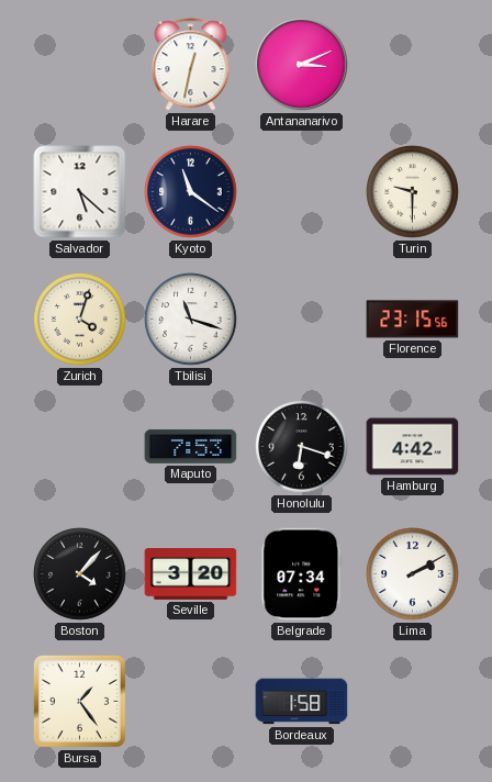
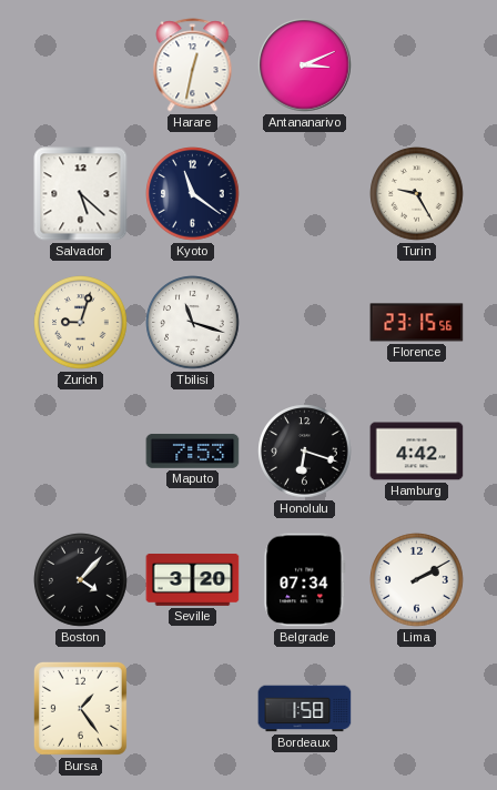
Turin: 9:30 -> 9:25
Zurich: 4:03 -> 9:03
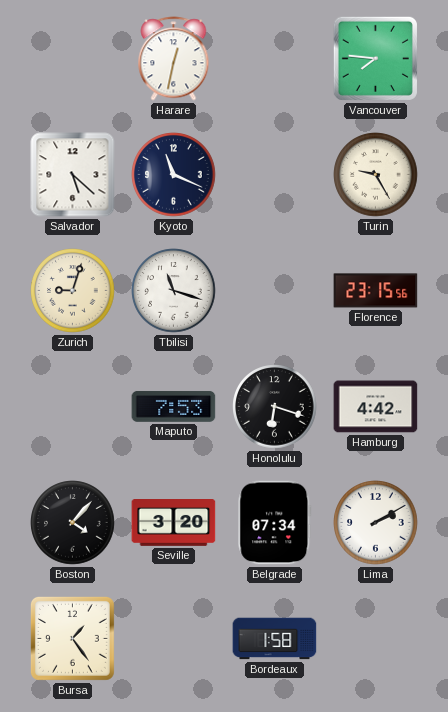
Antananarivo: 3:11 -> none
Vancouver: none -> 7:46
Kyoto: 11:21 -> 11:19
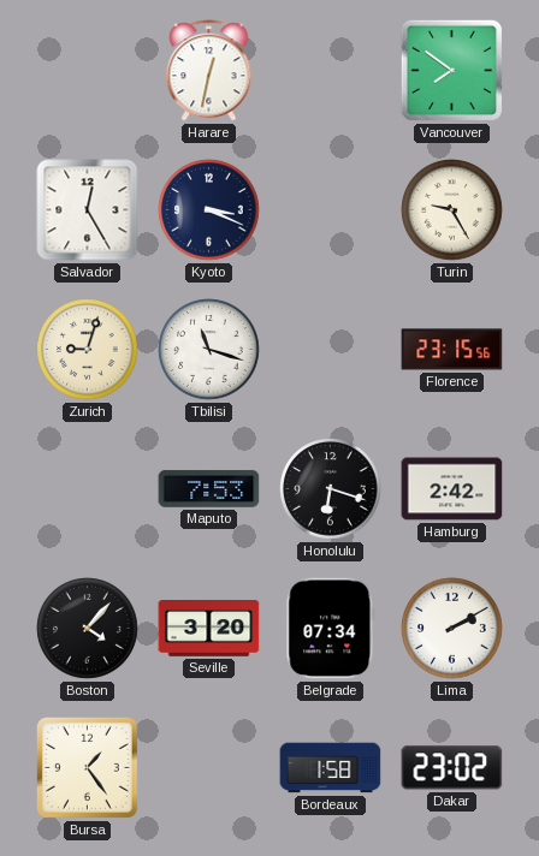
Vancouver: 7:46 -> 7:51
Salvador: 5:22 -> 12:25
Kyoto: 11:19 -> 3:19
Hamburg: 4:42 -> 2:42
Dakar: none -> 23:02
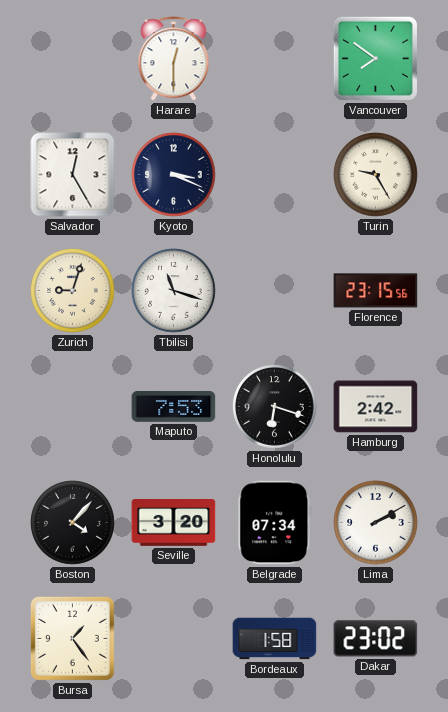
Harare: 12:32 -> 12:30
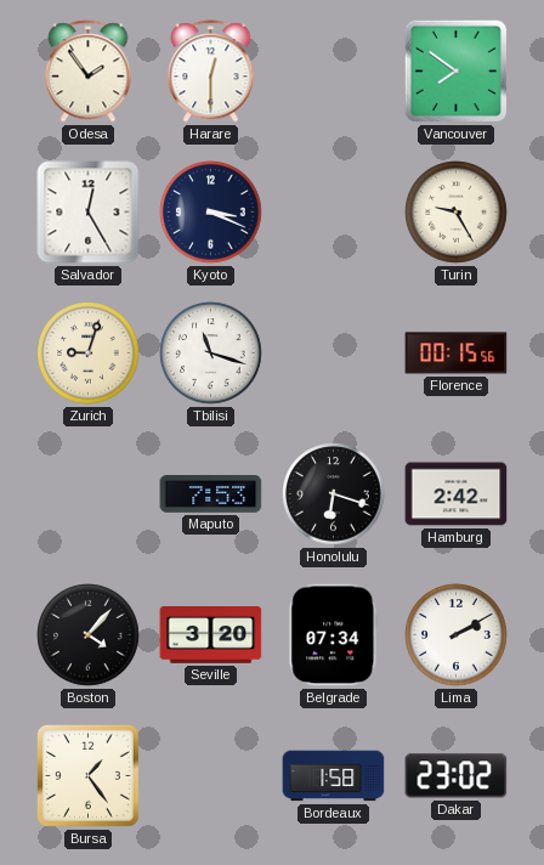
Odesa: none -> 1:54
Florence: 23:15 -> 00:15
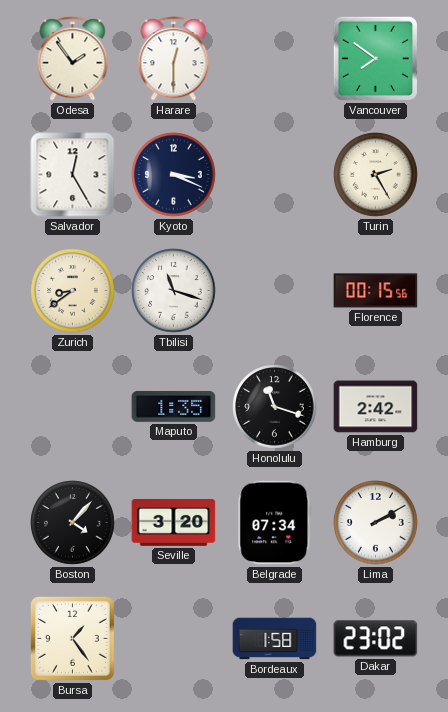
Turin: 9:25 -> 2:25
Zurich: 9:03 -> 8:39
Maputo: 7:53 -> 1:35
Honolulu: 6:18 -> 11:18
